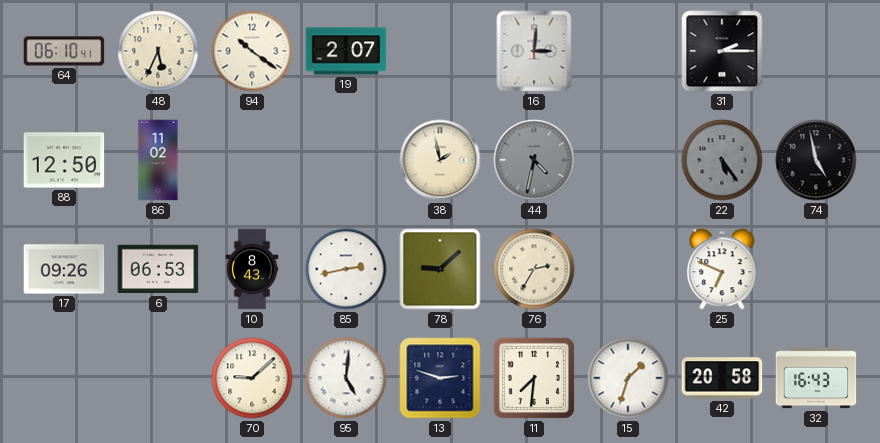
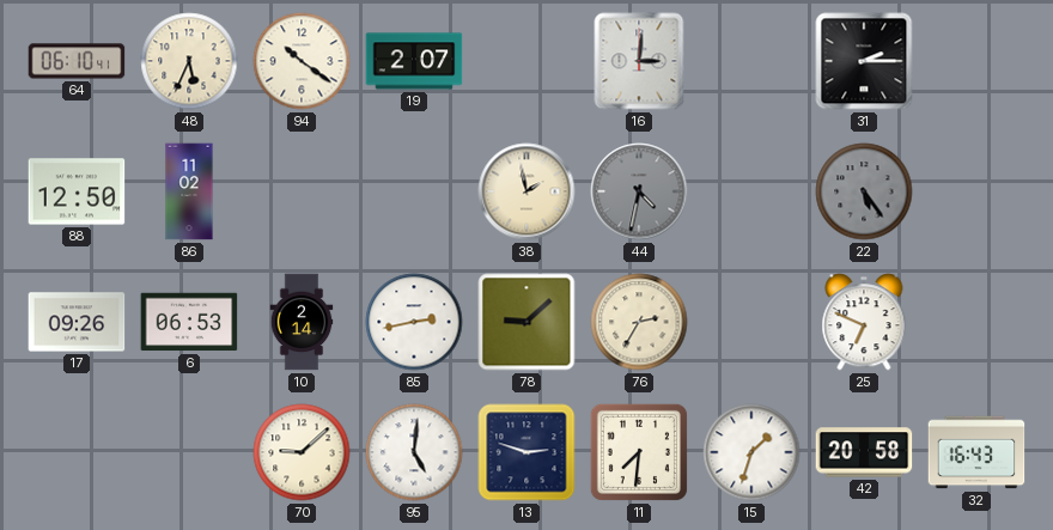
74: 4:58 -> none
10: 8:43 -> 2:14
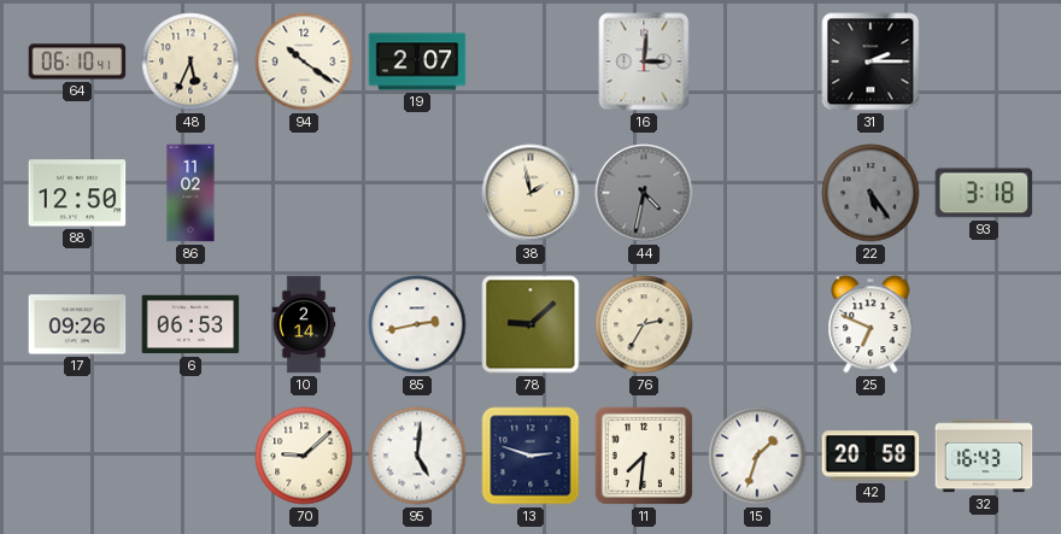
93: none -> 3:18
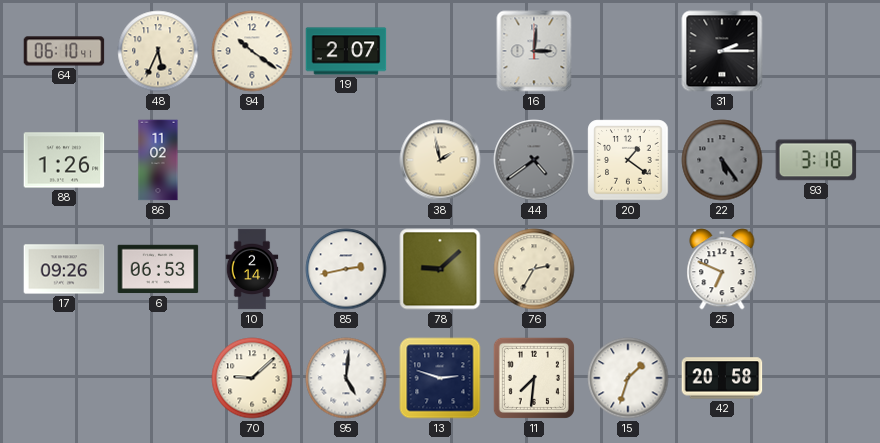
88: 12:50 -> 1:26
44: 4:32 -> 4:39
20: none -> 1:21
32: 16:43 -> none
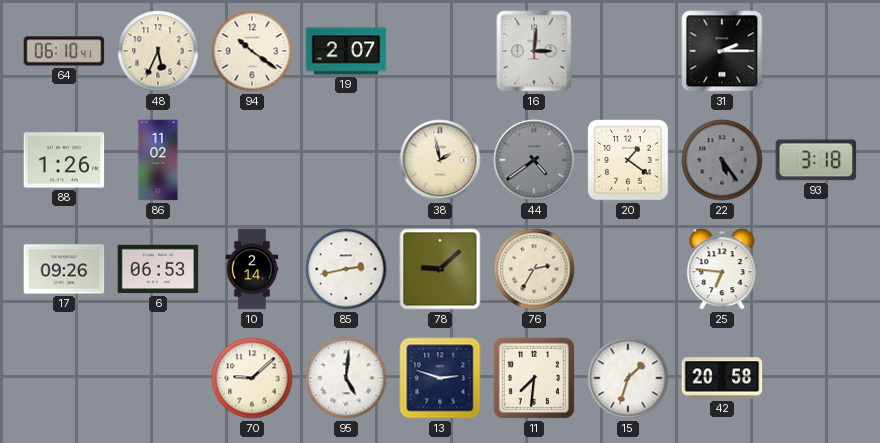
25: 6:49 -> 6:46
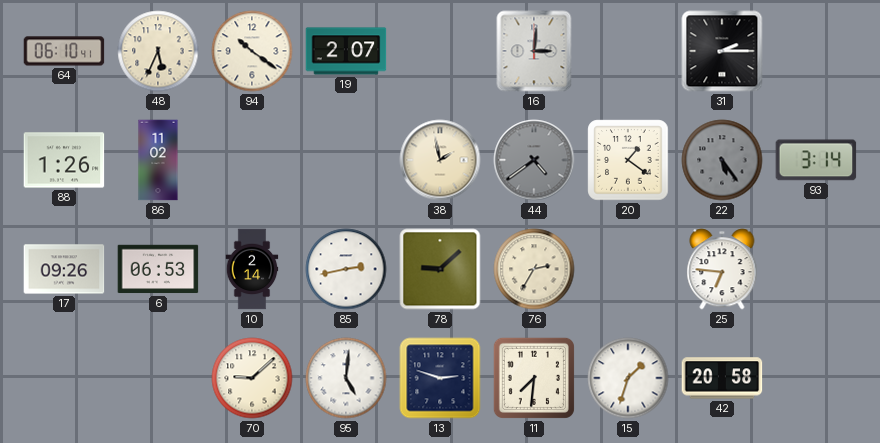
93: 3:18 -> 3:14
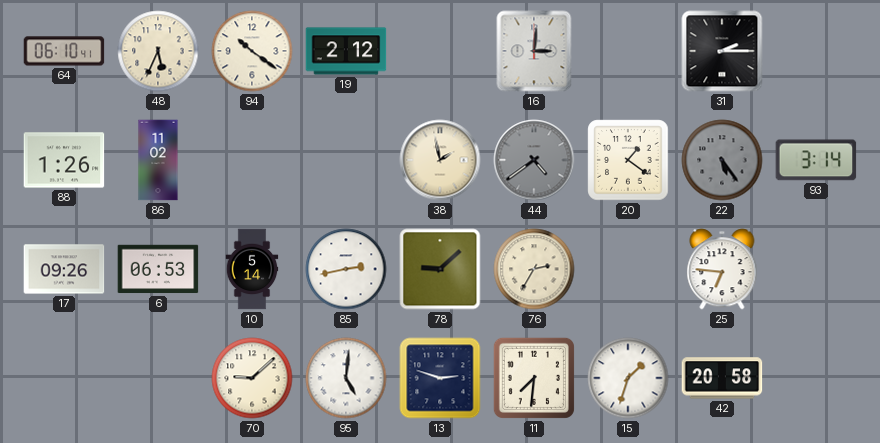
19: 2:07 -> 2:12
10: 2:14 -> 5:14
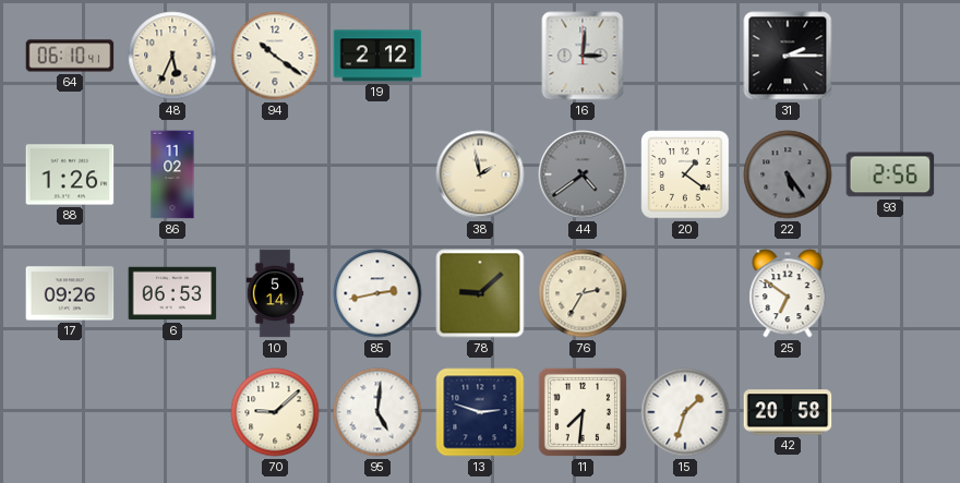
93: 3:14 -> 2:56
25: 6:46 -> 6:51
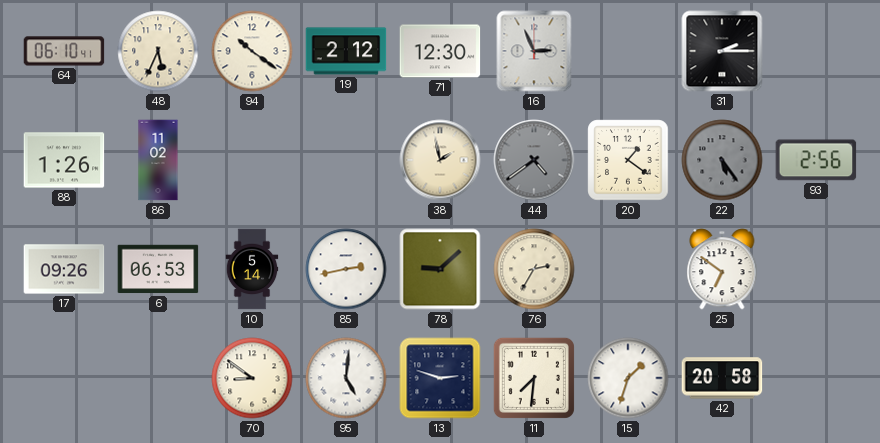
71: none -> 12:30
16: 3:01 -> 2:56
70: 9:08 -> 8:51
